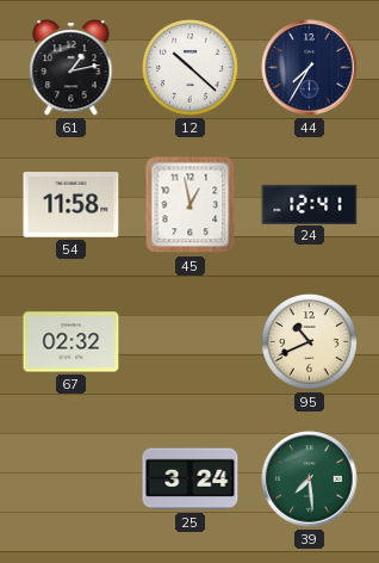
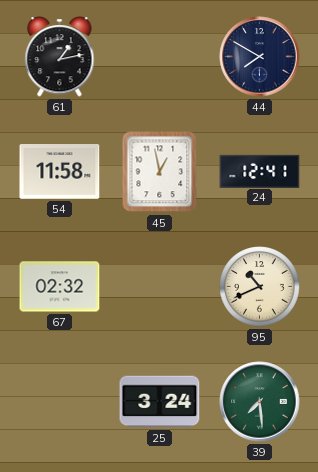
12: 10:22 -> none
44: 7:35 -> 7:50
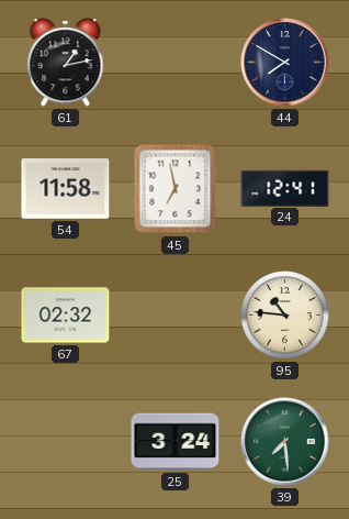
45: 12:58 -> 6:58
95: 10:41 -> 10:46
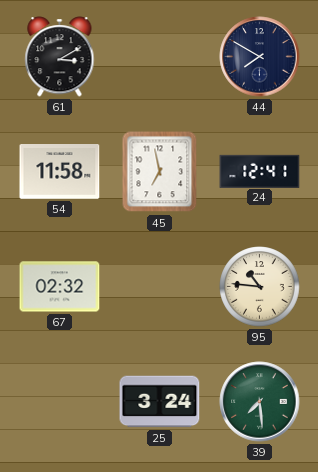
61: 1:13 -> 3:10
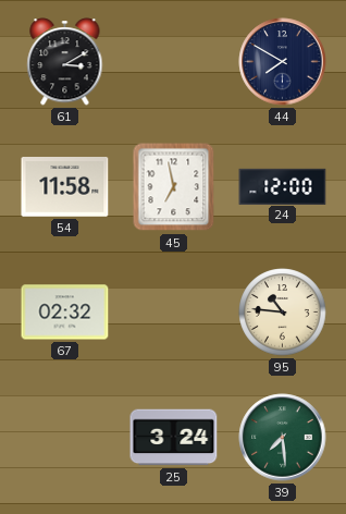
24: 12:41 -> 12:00
